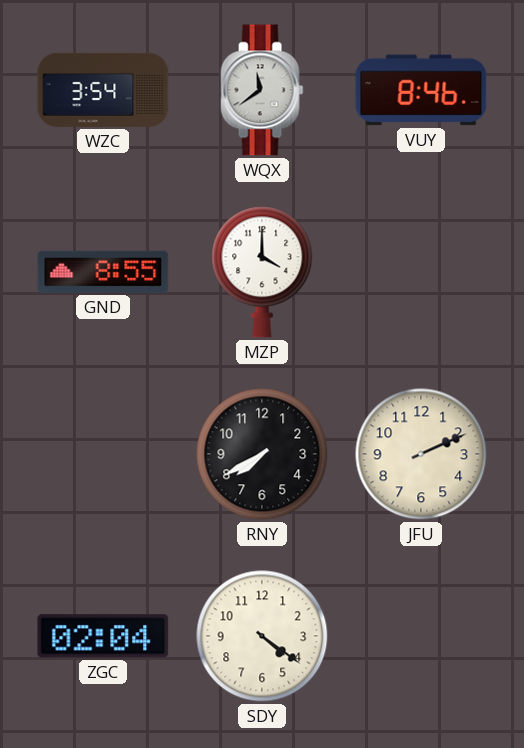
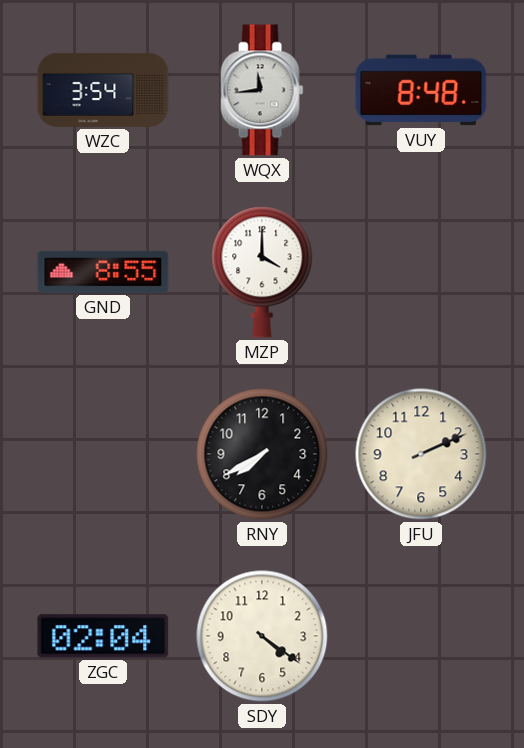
WQX: 11:39 -> 11:44
VUY: 8:46 -> 8:48
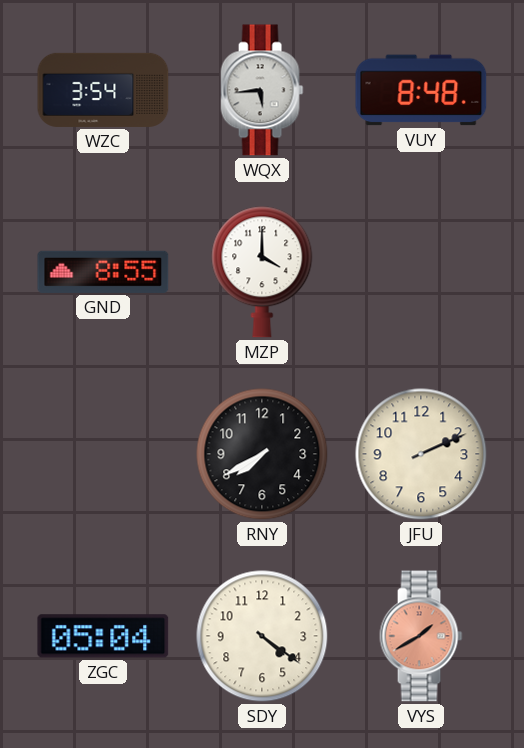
WQX: 11:44 -> 5:44
ZGC: 02:04 -> 05:04
VYS: none -> 1:40
